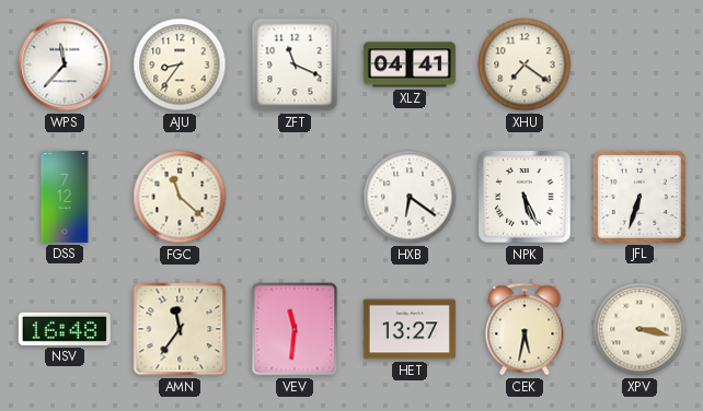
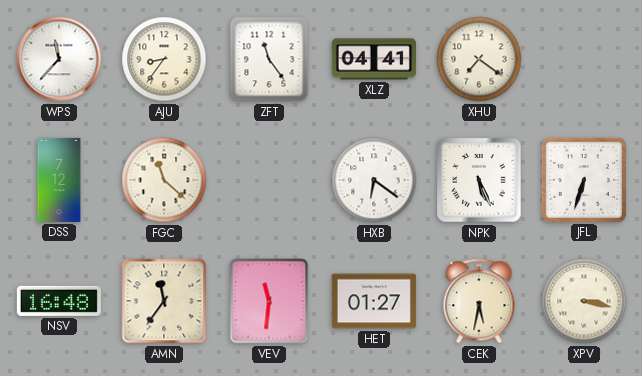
ZFT: 11:19 -> 11:24
HET: 13:27 -> 01:27
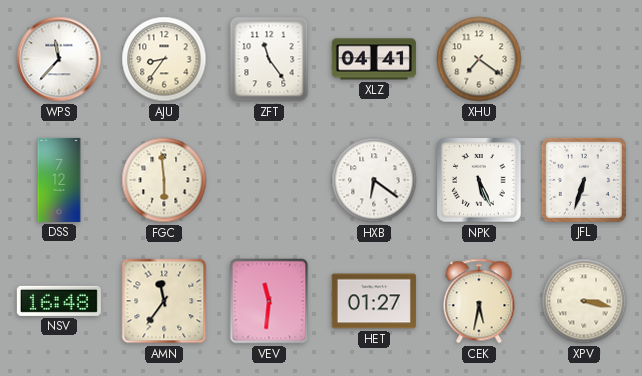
FGC: 11:22 -> 5:59
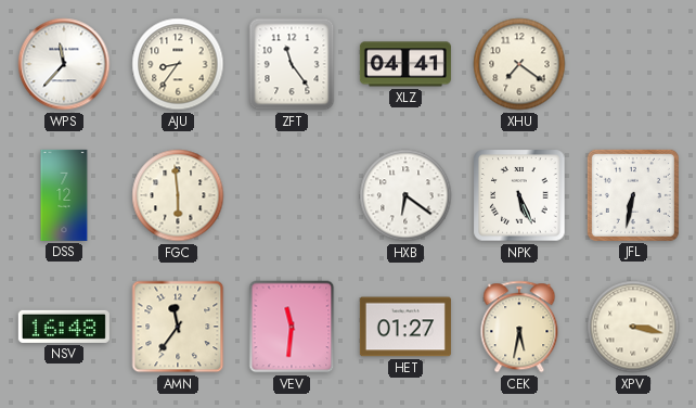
JFL: 6:33 -> 6:32
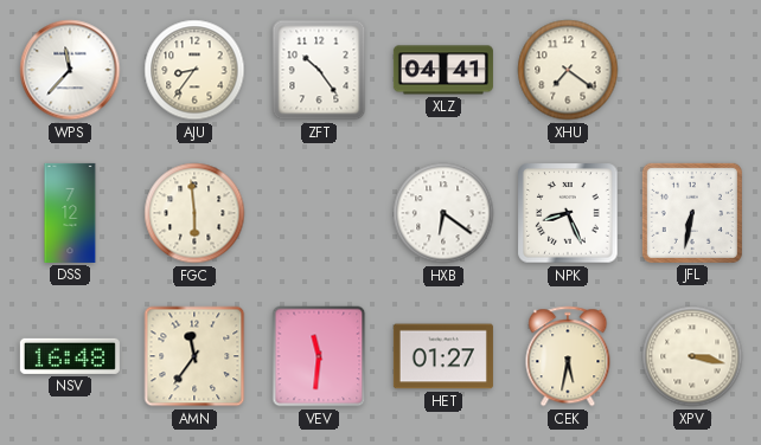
ZFT: 11:24 -> 10:24
NPK: 5:26 -> 8:26
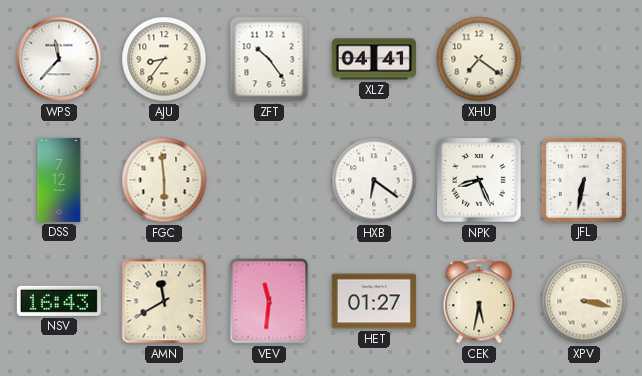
NSV: 16:48 -> 16:43
AMN: 11:36 -> 11:40
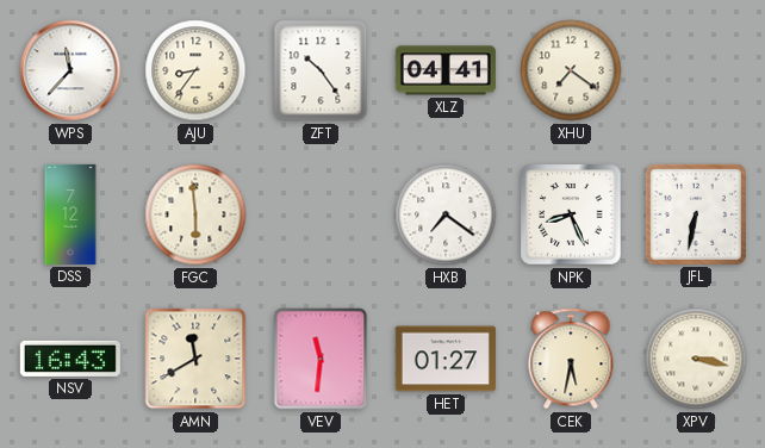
HXB: 6:21 -> 7:21
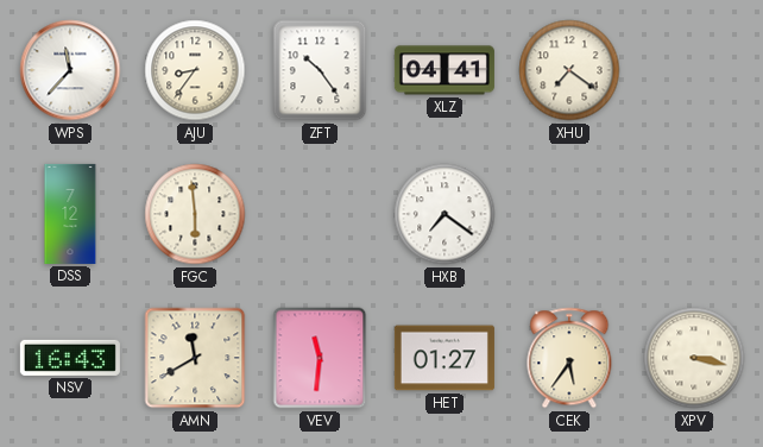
NPK: 8:26 -> none
JFL: 6:32 -> none
CEK: 5:32 -> 5:36
